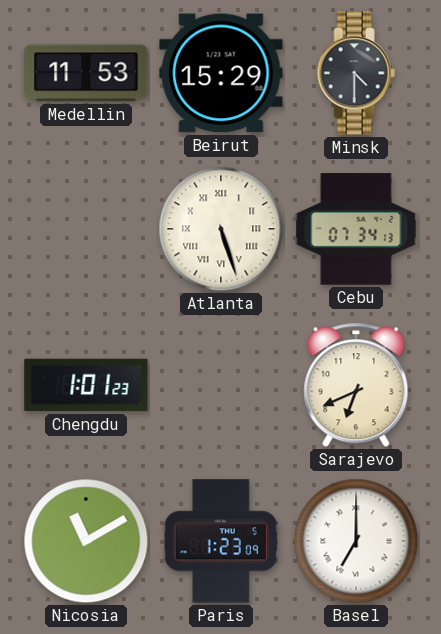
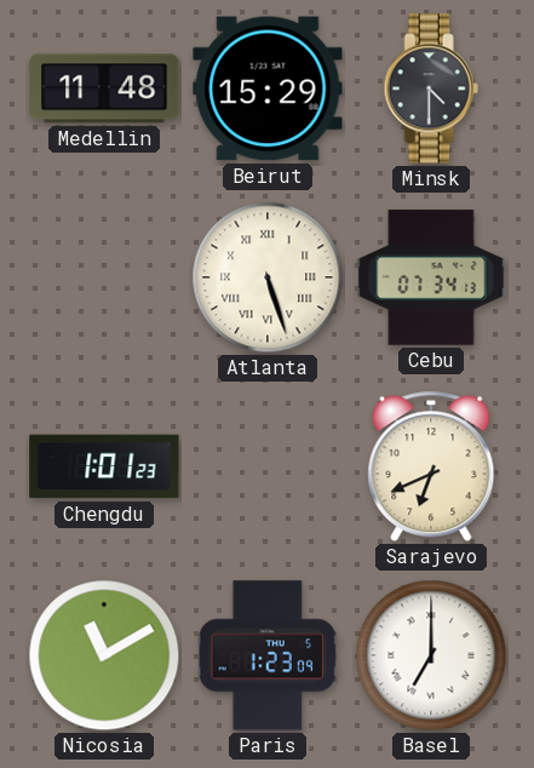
Medellin: 11:53 -> 11:48
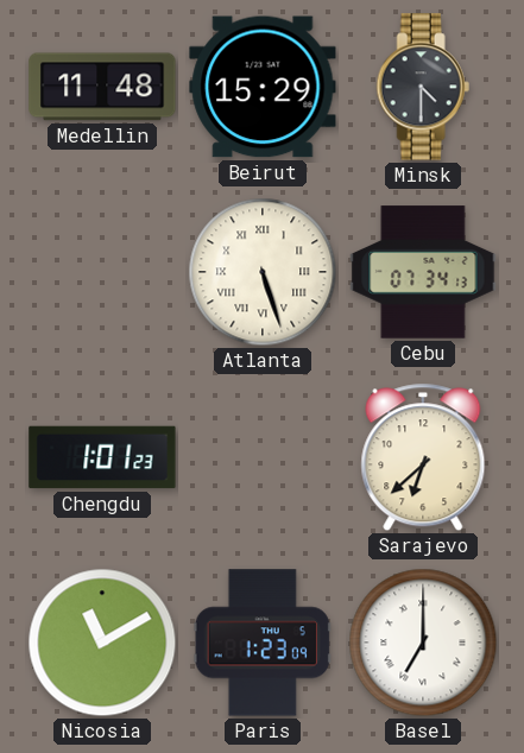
Sarajevo: 6:41 -> 6:38
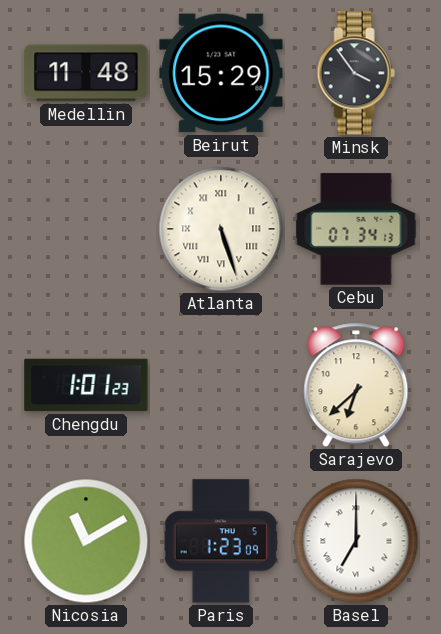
Minsk: 4:30 -> 3:54
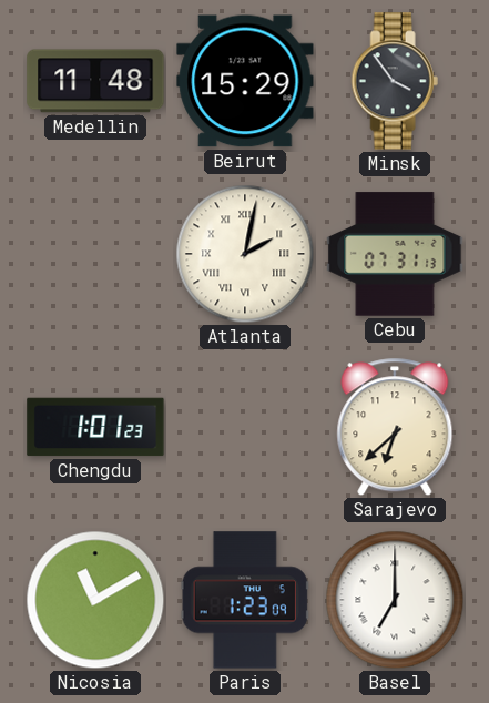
Atlanta: 5:27 -> 2:02
Cebu: 07:34 -> 07:31
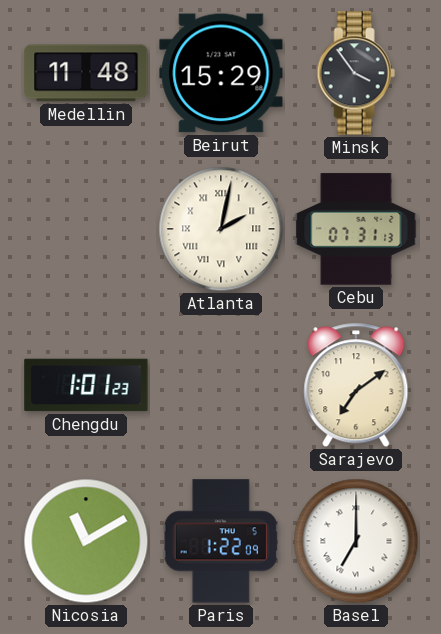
Sarajevo: 6:38 -> 7:09
Paris: 1:23 -> 1:22
